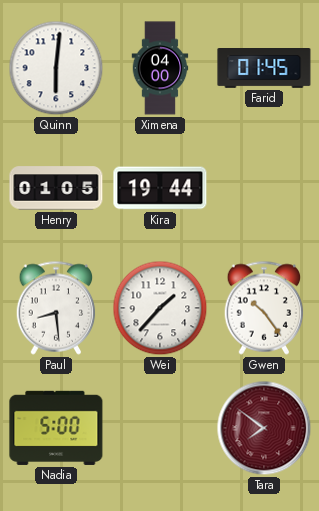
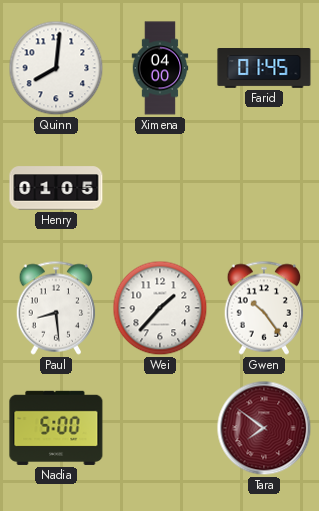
Quinn: 6:01 -> 8:01
Kira: 19:44 -> none
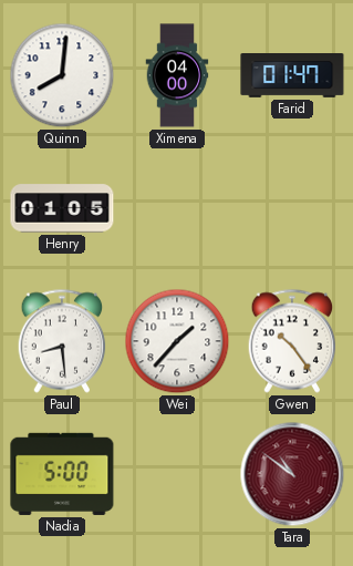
Farid: 01:45 -> 01:47
Tara: 7:51 -> 10:51
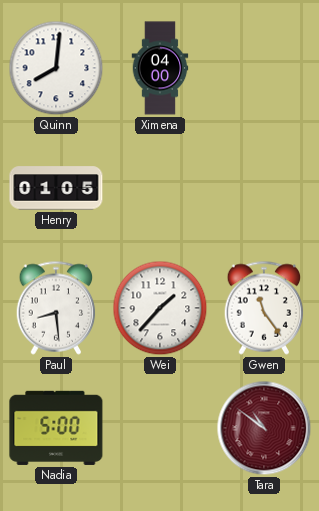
Farid: 01:47 -> none
Gwen: 10:24 -> 11:24
